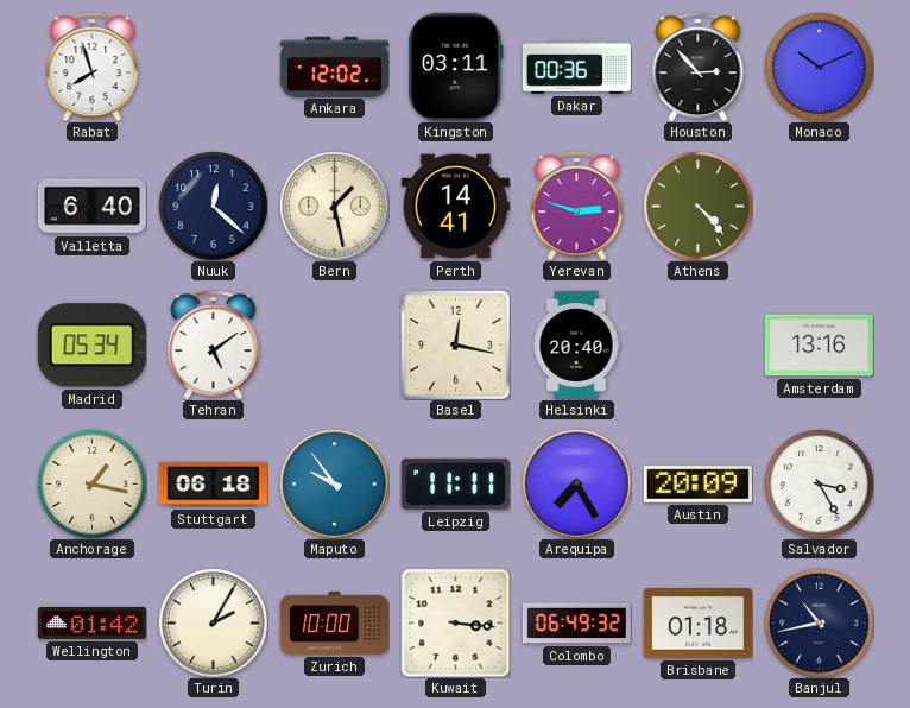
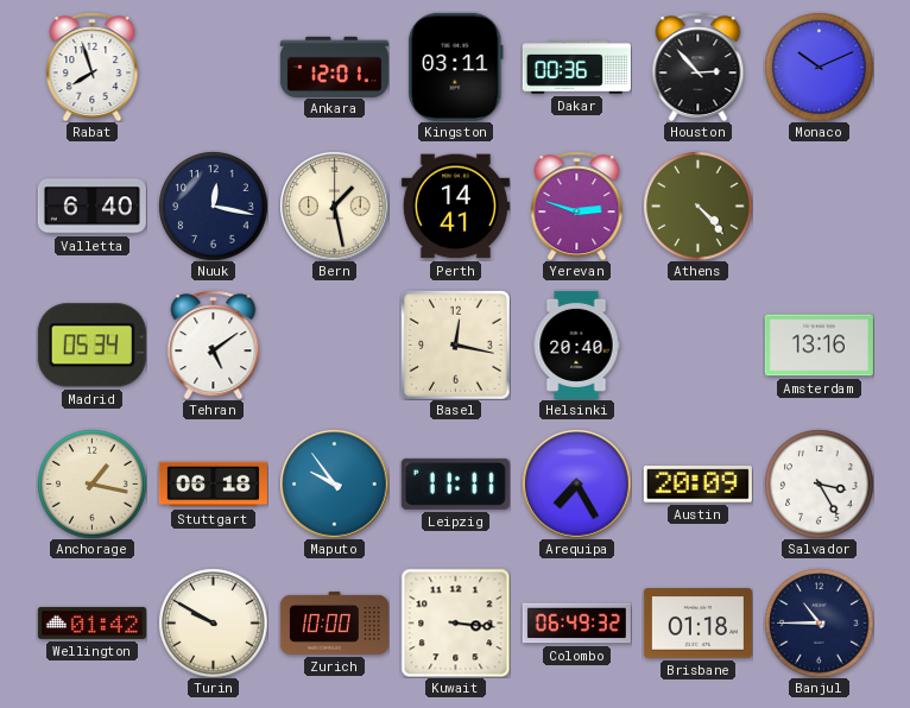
Ankara: 12:02 -> 12:01
Nuuk: 12:22 -> 12:17
Turin: 2:05 -> 9:50
Banjul: 10:43 -> 10:45
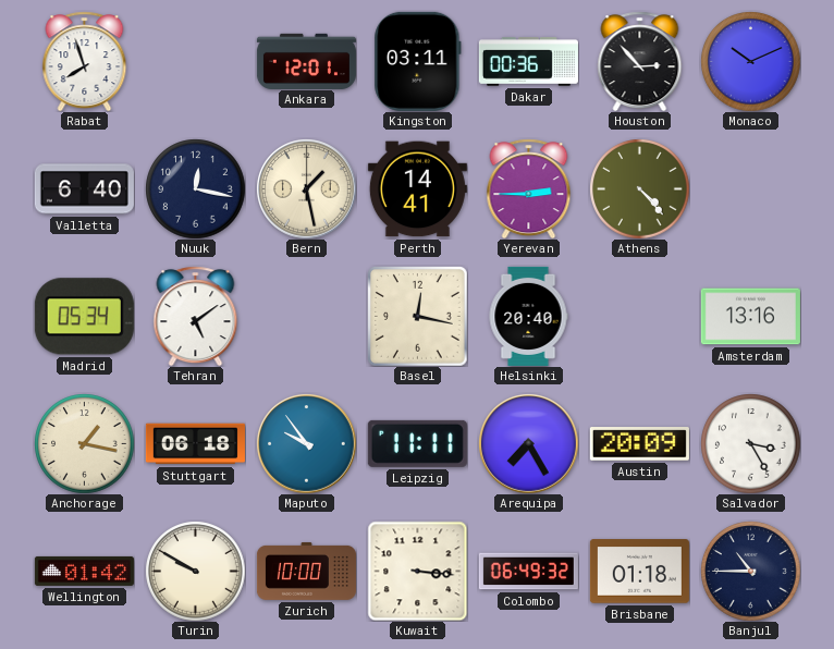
Yerevan: 2:48 -> 2:45
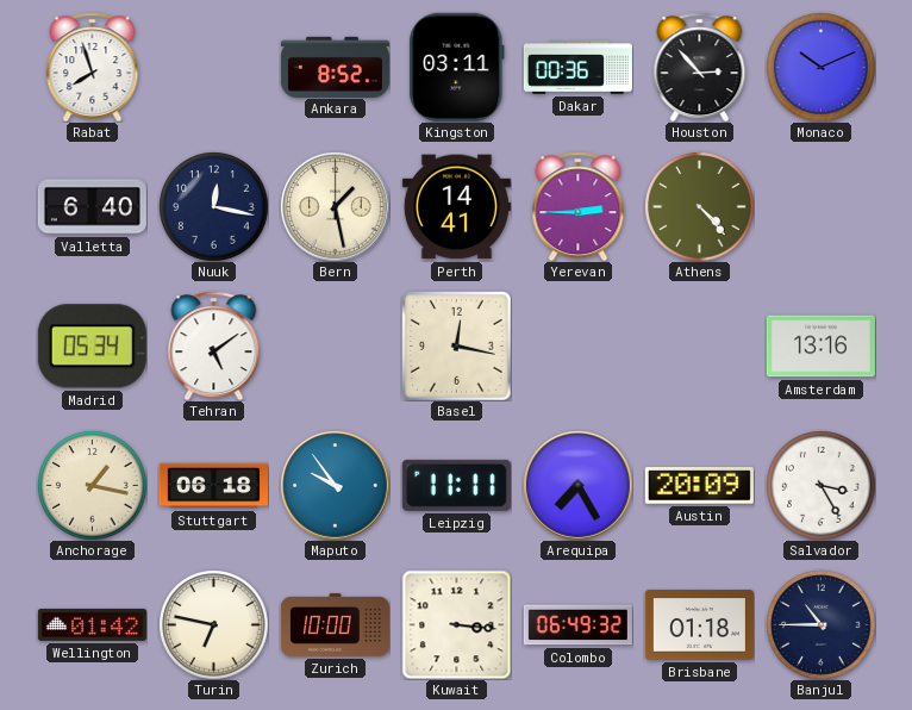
Ankara: 12:01 -> 8:52
Helsinki: 20:40 -> none
Turin: 9:50 -> 6:47
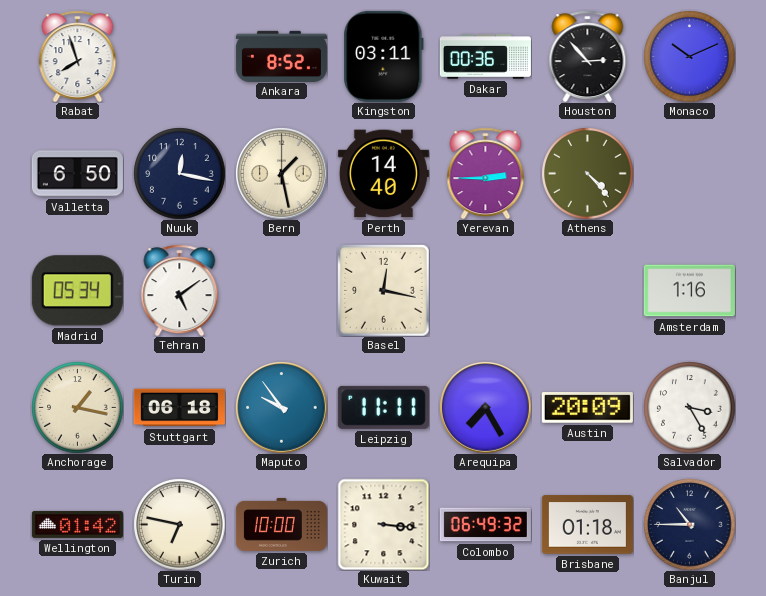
Valletta: 6:40 -> 6:50
Perth: 14:41 -> 14:40
Amsterdam: 13:16 -> 1:16
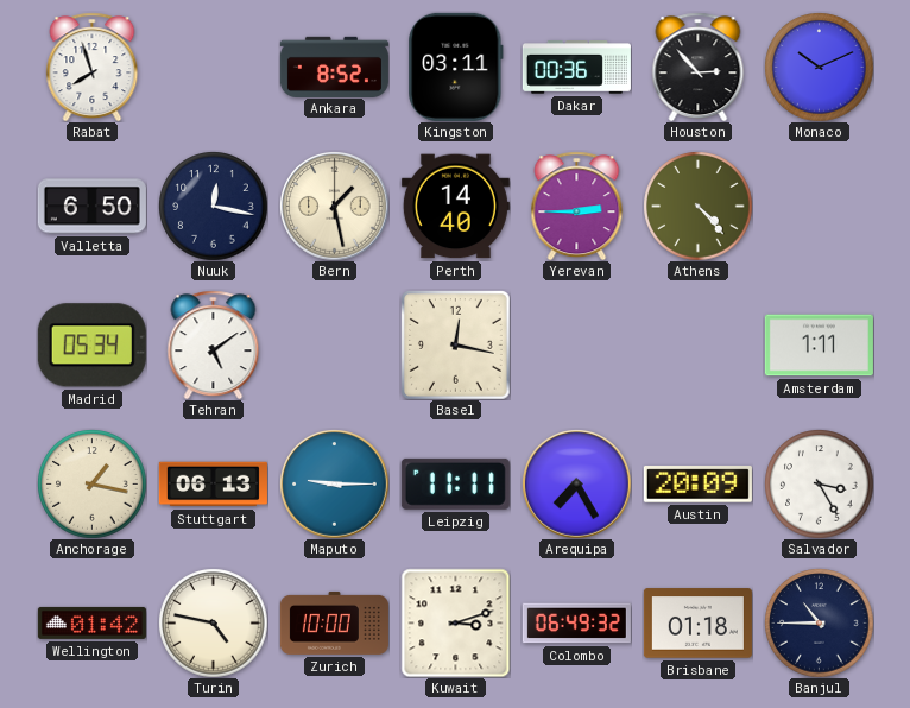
Amsterdam: 1:16 -> 1:11
Stuttgart: 06:18 -> 06:13
Maputo: 9:54 -> 9:15
Turin: 6:47 -> 4:47
Kuwait: 3:16 -> 3:12
